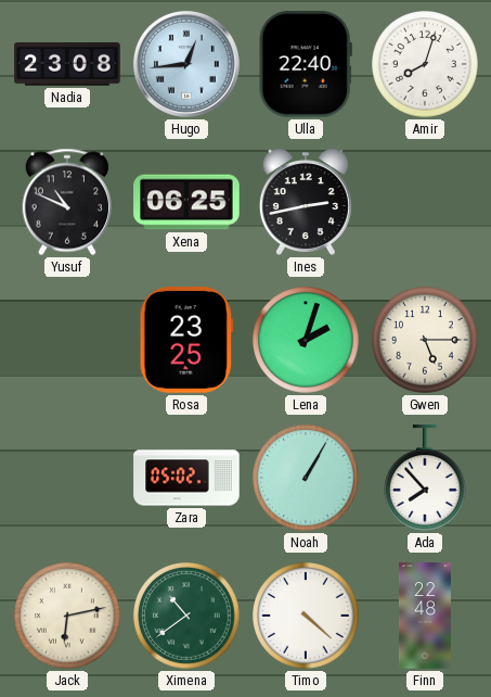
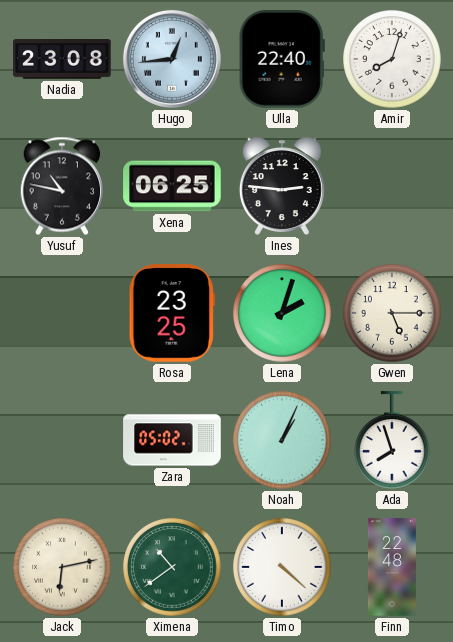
Yusuf: 10:49 -> 10:47
Ines: 2:43 -> 2:46
Noah: 1:05 -> 1:04
Ada: 7:53 -> 7:57
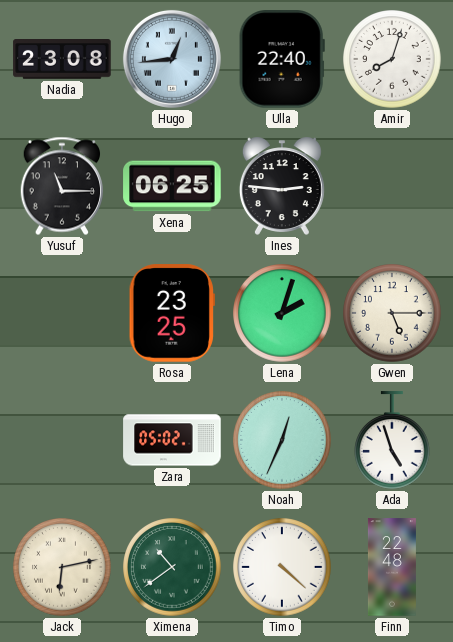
Yusuf: 10:47 -> 11:15
Noah: 1:04 -> 12:34
Ada: 7:57 -> 4:57
